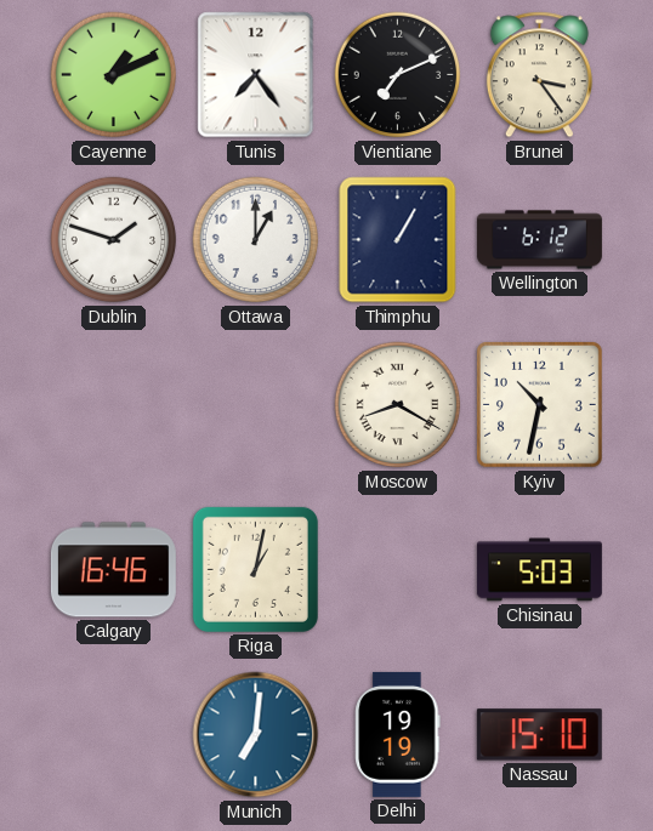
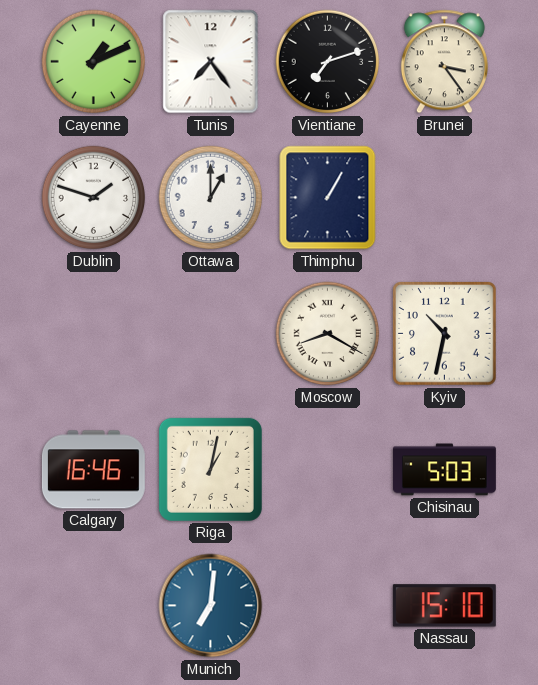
Vientiane: 7:11 -> 7:12
Wellington: 6:12 -> none
Delhi: 19:19 -> none
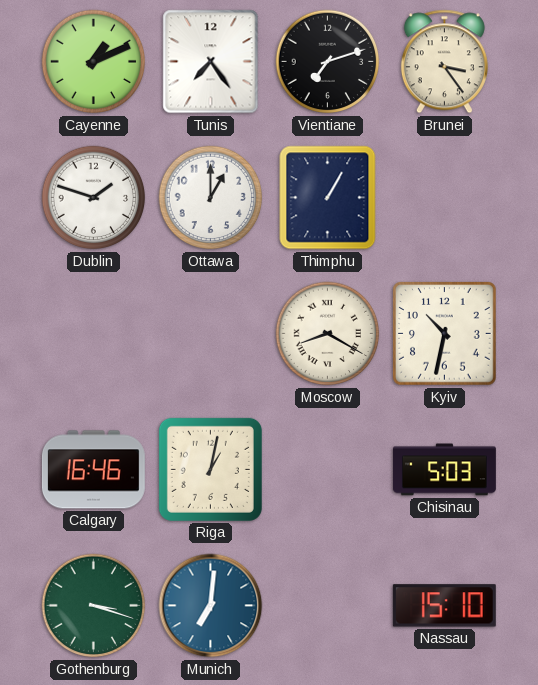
Gothenburg: none -> 3:18
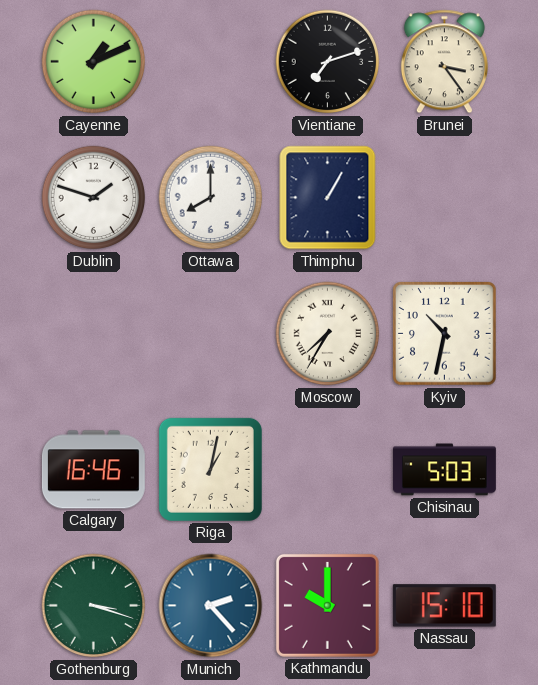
Tunis: 7:24 -> none
Ottawa: 1:00 -> 8:00
Moscow: 8:20 -> 7:35
Munich: 7:01 -> 2:23
Kathmandu: none -> 10:00
